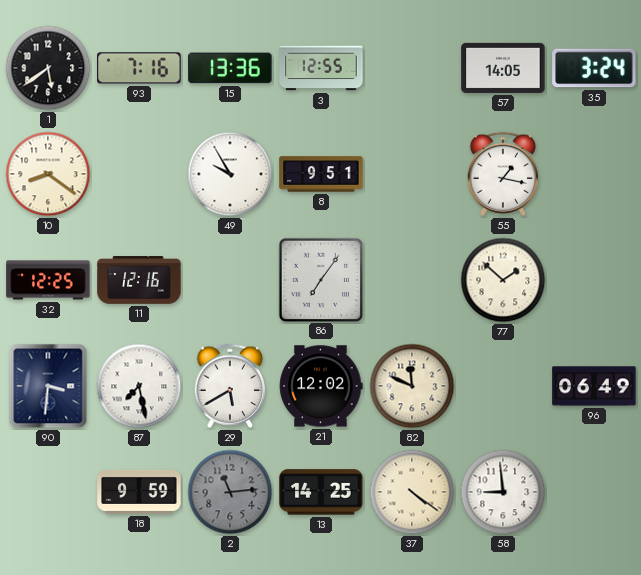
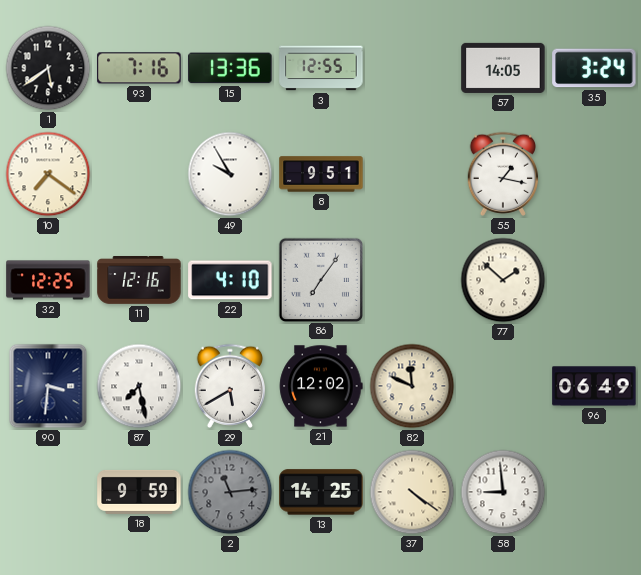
10: 8:21 -> 7:21
22: none -> 4:10
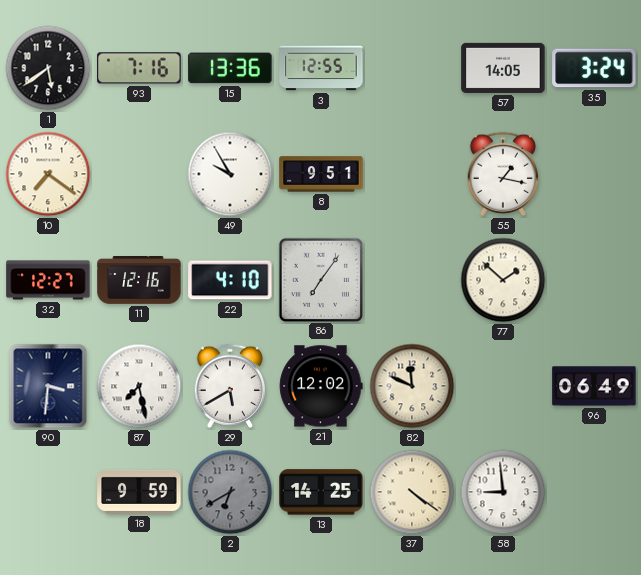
32: 12:25 -> 12:27
2: 11:14 -> 6:40
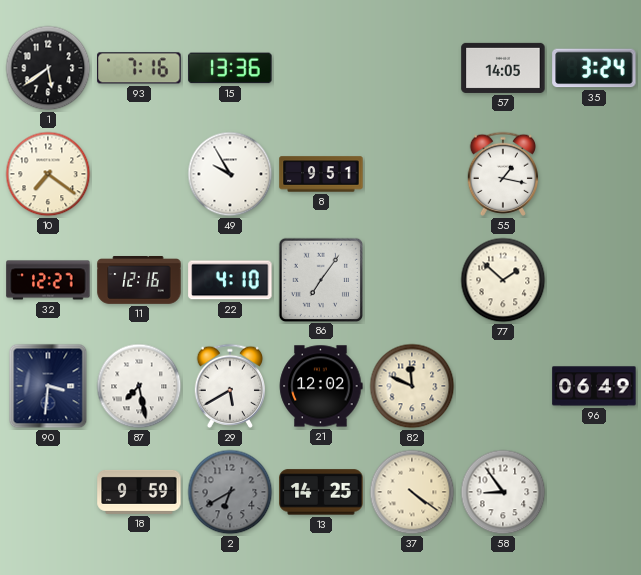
3: 12:55 -> none
58: 8:59 -> 8:54
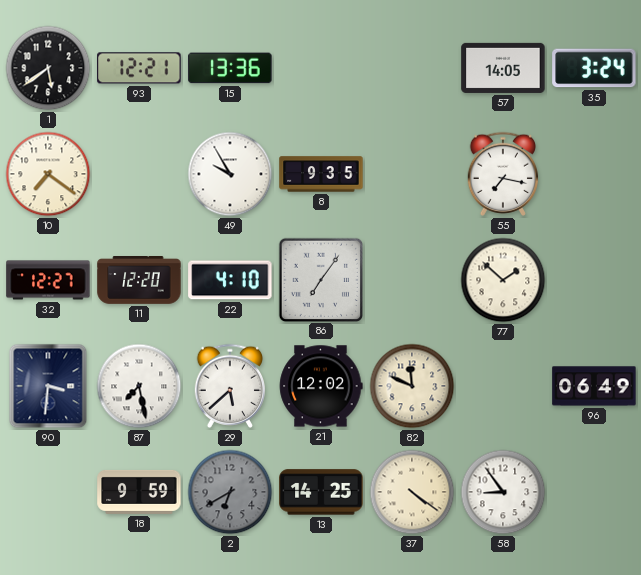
93: 7:16 -> 12:21
8: 9:51 -> 9:35
55: 1:17 -> 7:17
11: 12:16 -> 12:20
29: 5:40 -> 5:38
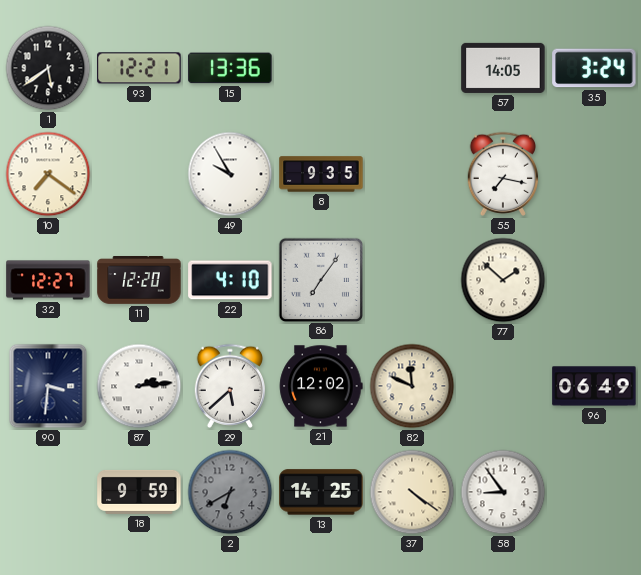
87: 7:28 -> 2:14
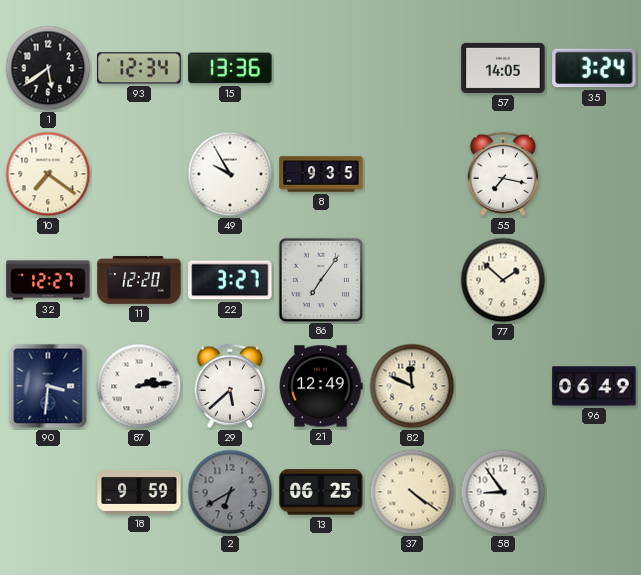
93: 12:21 -> 12:34
22: 4:10 -> 3:27
21: 12:02 -> 12:49
13: 14:25 -> 06:25
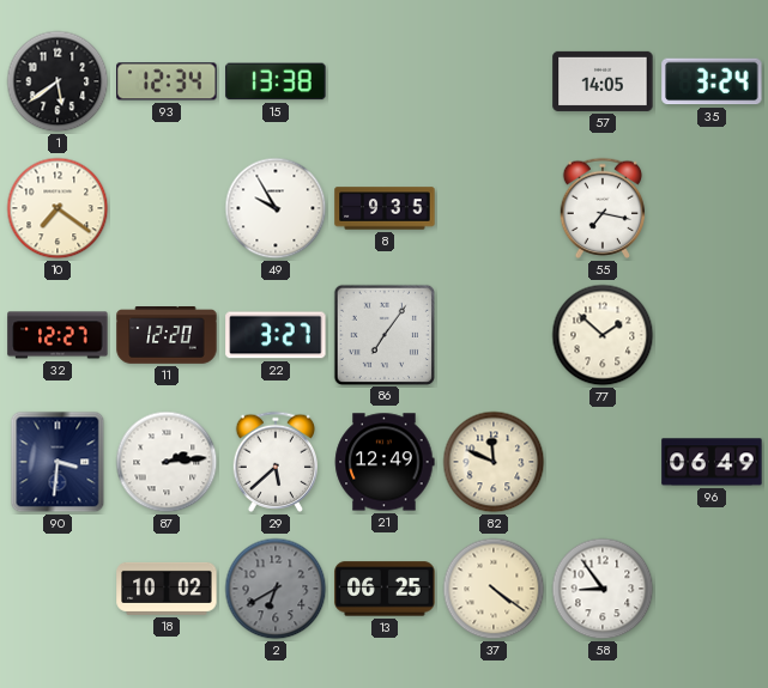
15: 13:36 -> 13:38
18: 9:59 -> 10:02
